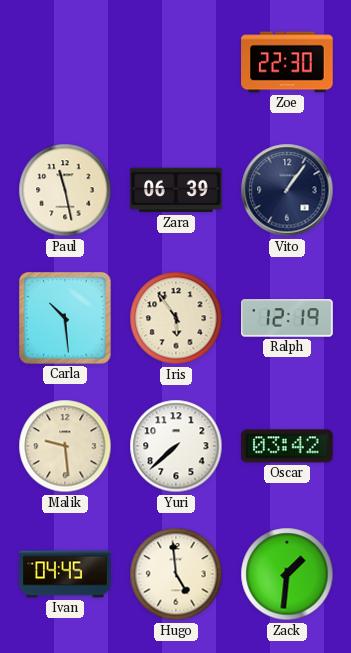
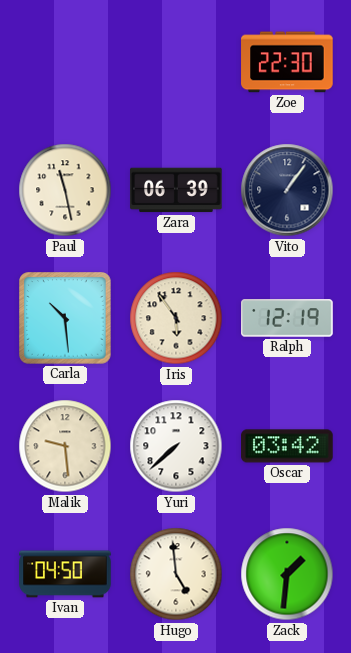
Ivan: 04:45 -> 04:50
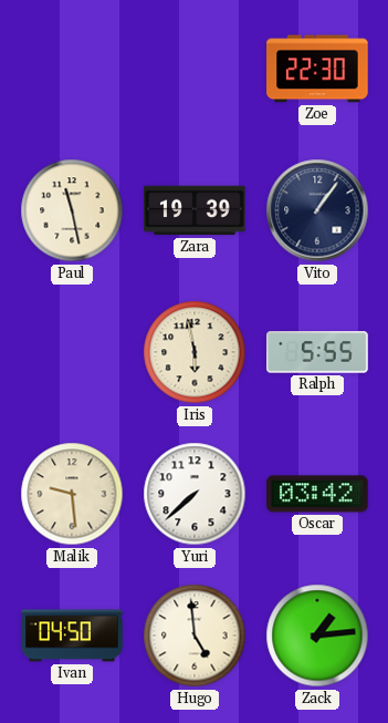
Zara: 06:39 -> 19:39
Carla: 10:29 -> none
Iris: 5:54 -> 5:58
Ralph: 12:19 -> 5:55
Zack: 1:31 -> 1:14
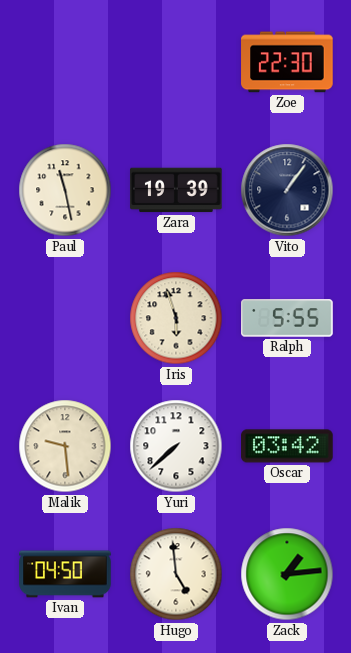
Iris: 5:58 -> 5:57
